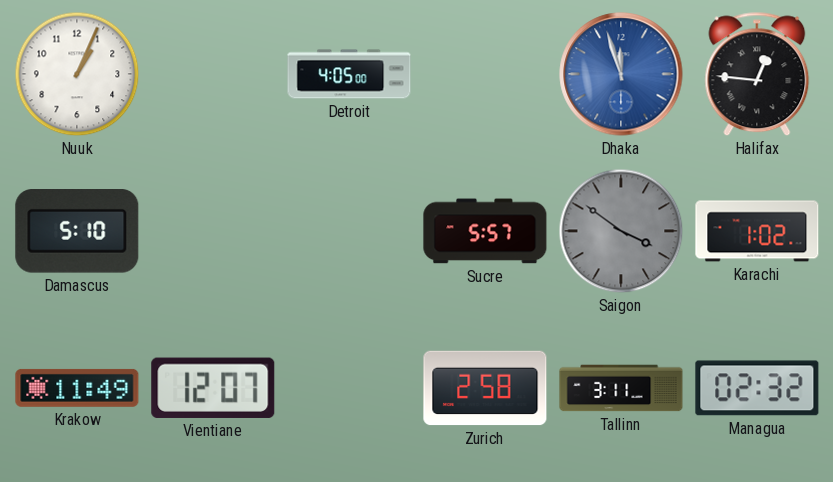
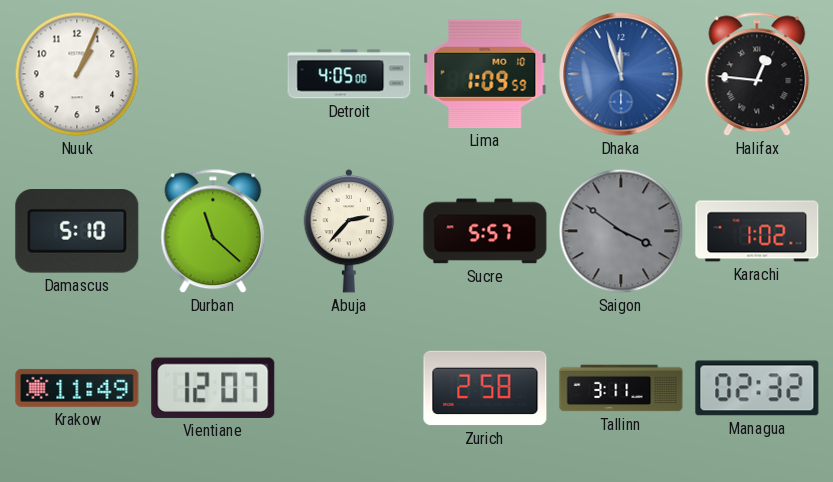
Lima: none -> 1:09
Durban: none -> 11:22
Abuja: none -> 2:37
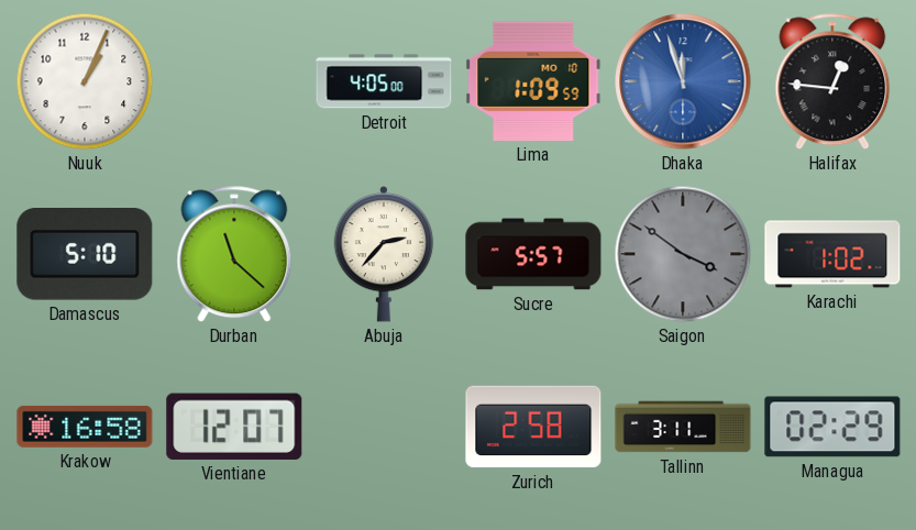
Krakow: 11:49 -> 16:58
Managua: 02:32 -> 02:29
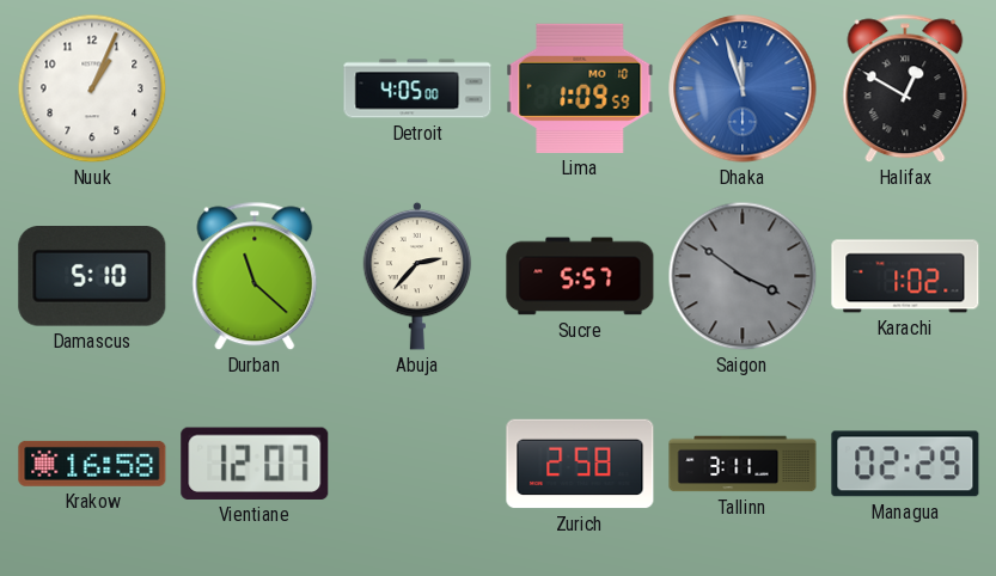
Halifax: 12:46 -> 12:50
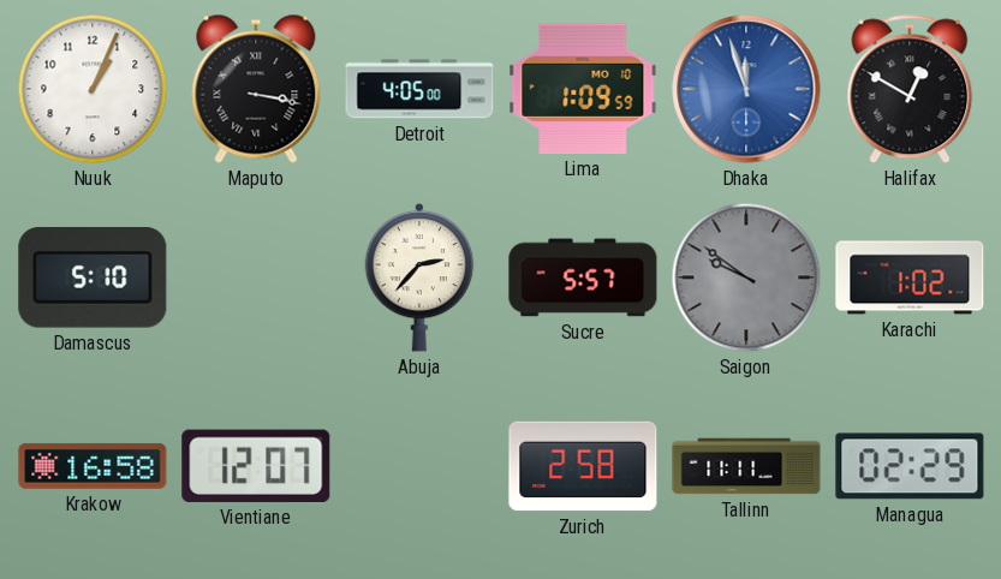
Maputo: none -> 3:17
Durban: 11:22 -> none
Saigon: 3:51 -> 9:51
Tallinn: 3:11 -> 11:11
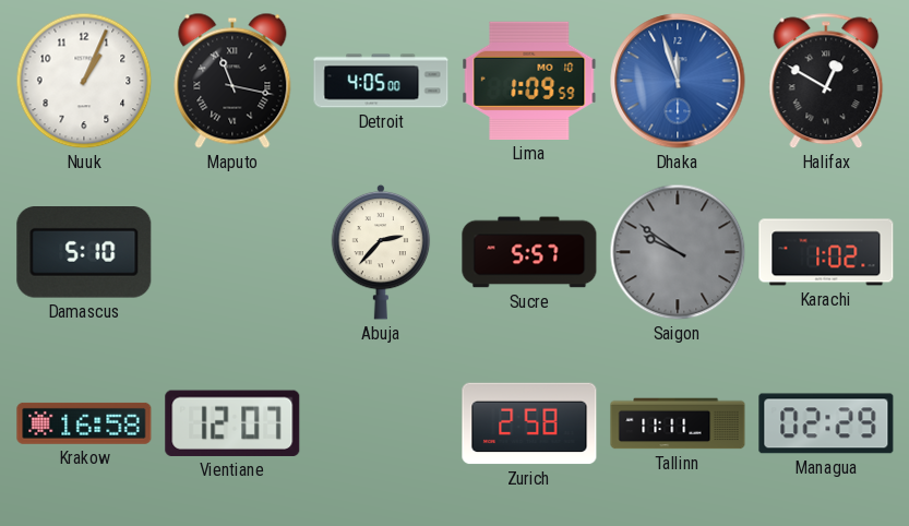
Maputo: 3:17 -> 11:17
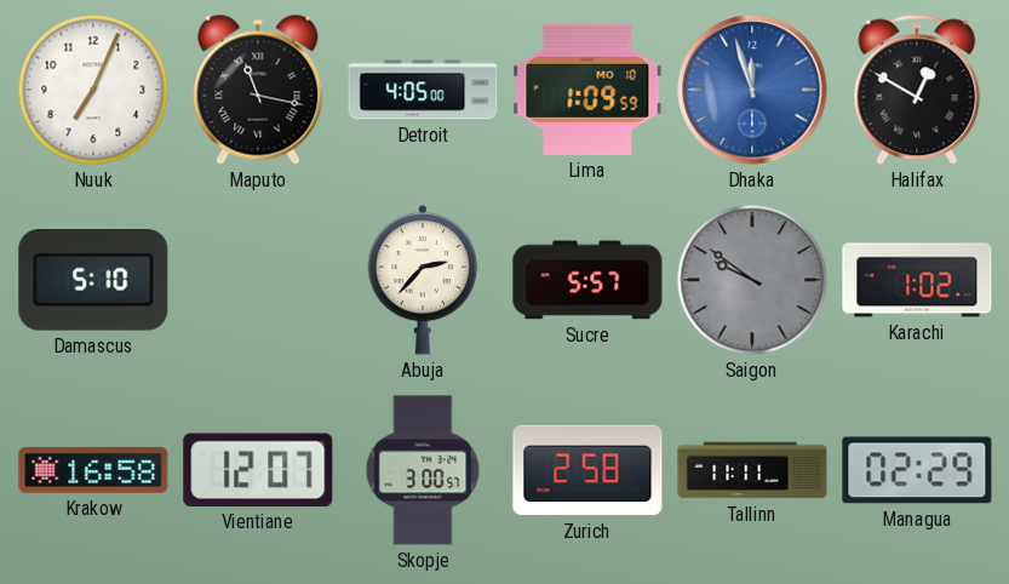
Nuuk: 1:04 -> 7:04
Skopje: none -> 3:00
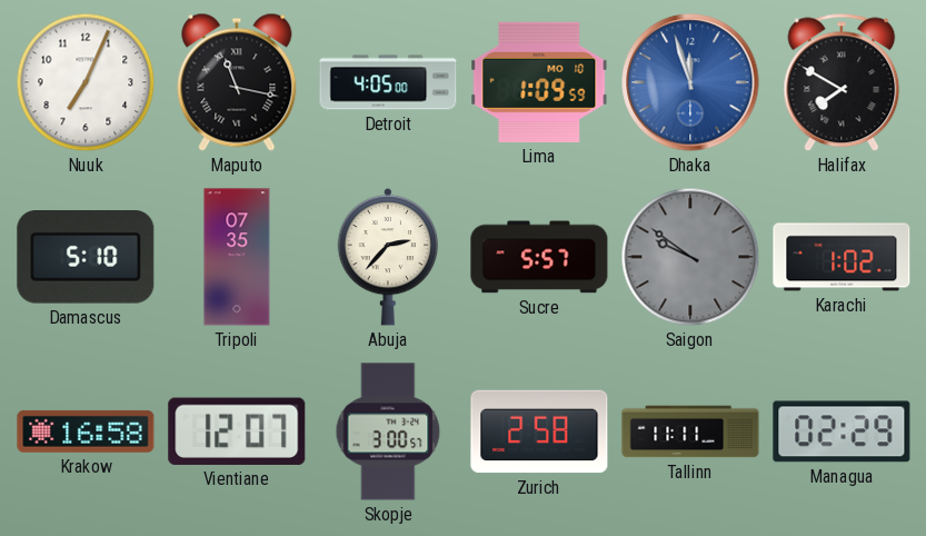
Halifax: 12:50 -> 7:50
Tripoli: none -> 07:35
